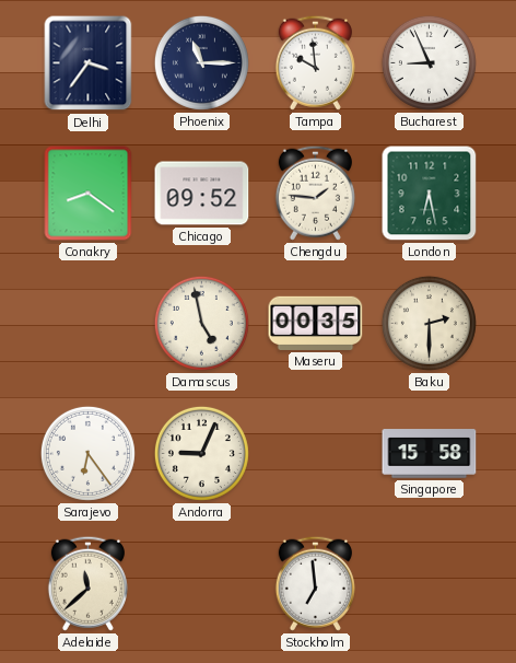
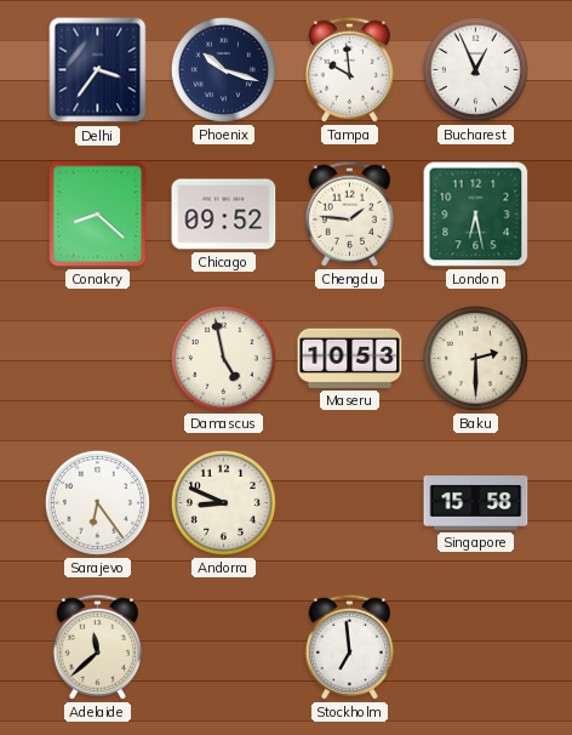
Phoenix: 11:15 -> 10:18
Bucharest: 8:56 -> 12:56
Conakry: 8:21 -> 8:22
Maseru: 00:35 -> 10:53
Andorra: 9:04 -> 8:49
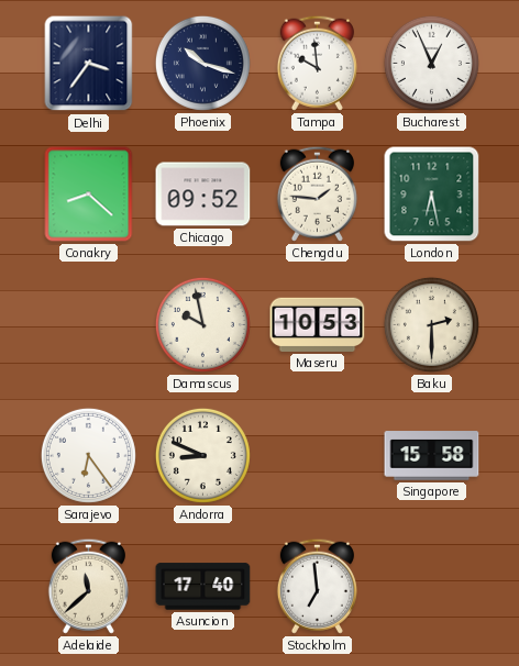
Damascus: 4:58 -> 9:58
Asuncion: none -> 17:40
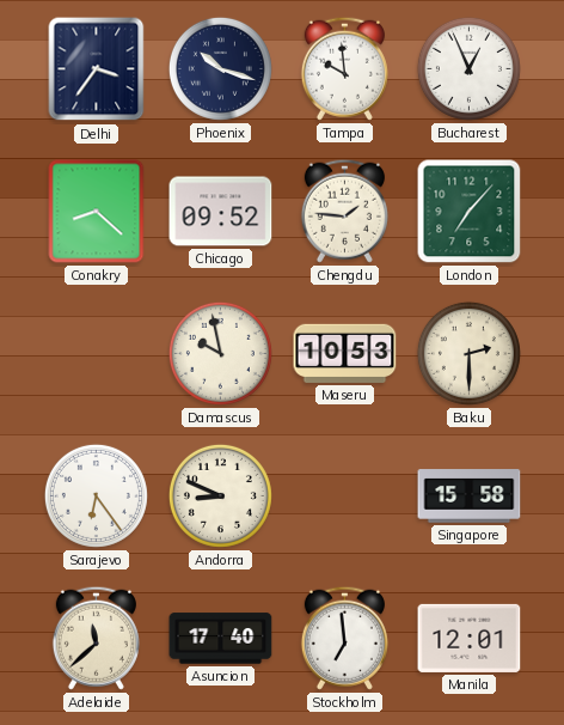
London: 6:28 -> 7:07
Manila: none -> 12:01
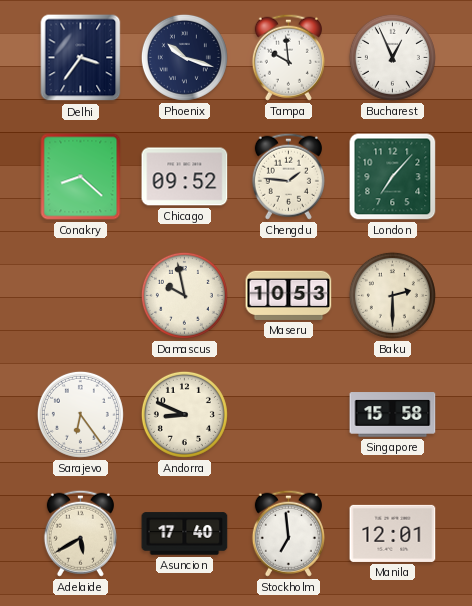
Adelaide: 11:38 -> 5:40
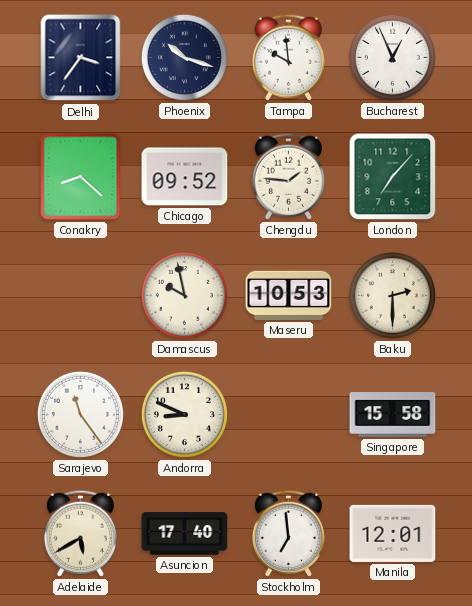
Sarajevo: 6:24 -> 11:24
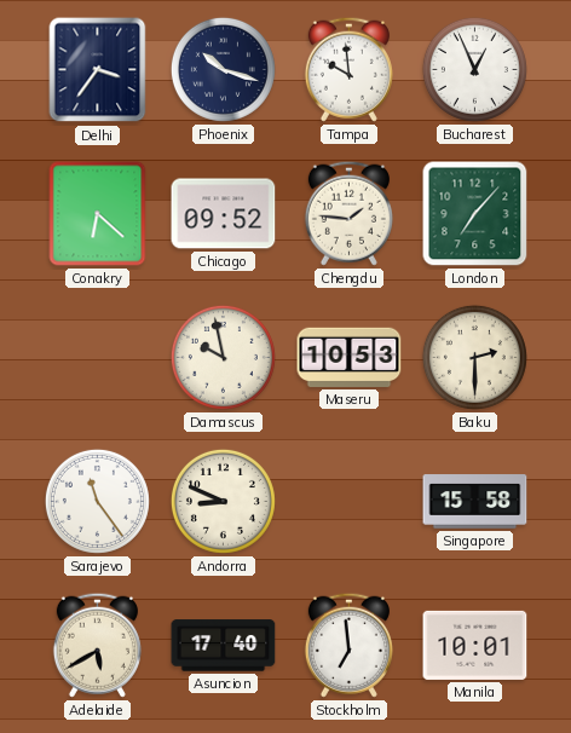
Conakry: 8:22 -> 6:22
Manila: 12:01 -> 10:01
